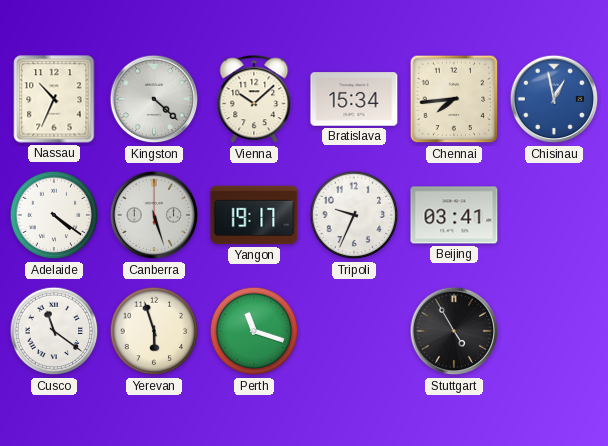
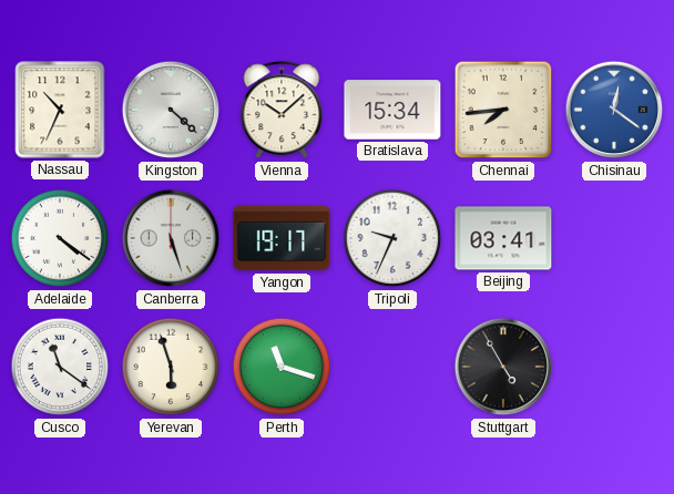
Chisinau: 12:58 -> 12:21
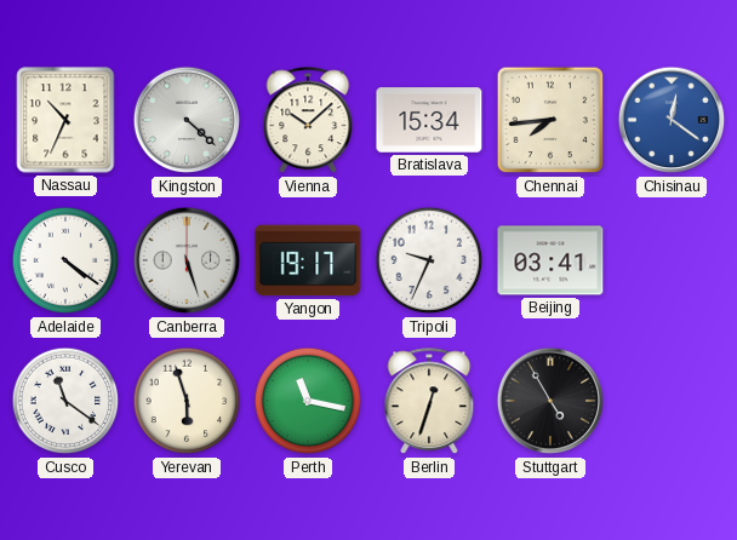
Perth: 11:18 -> 11:17
Berlin: none -> 12:33
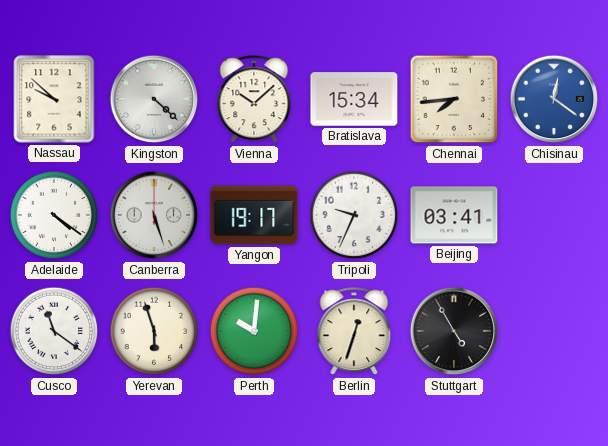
Nassau: 10:34 -> 9:52
Perth: 11:17 -> 10:01
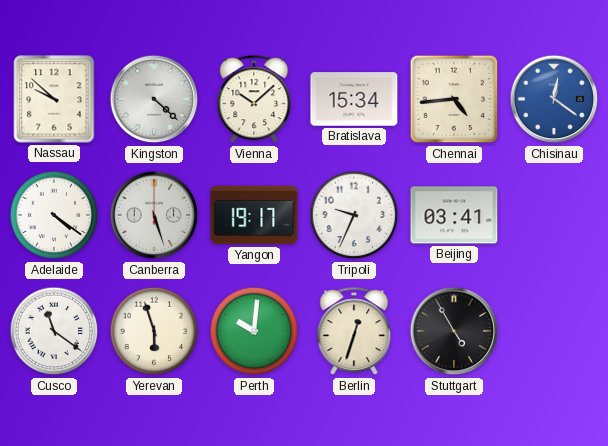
Chennai: 7:44 -> 4:44
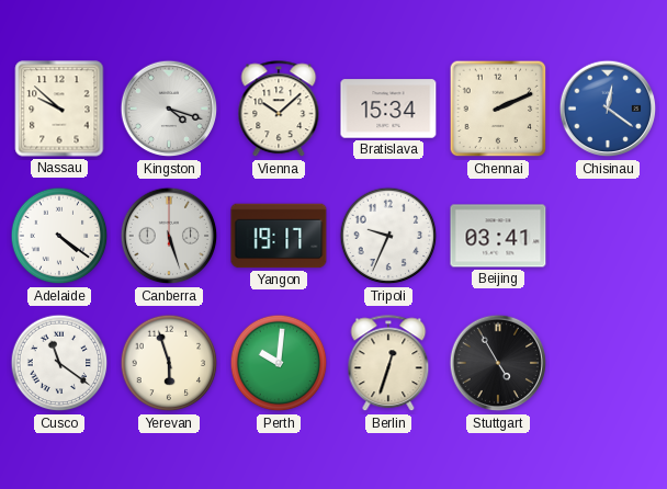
Kingston: 4:22 -> 4:18
Chennai: 4:44 -> 2:11
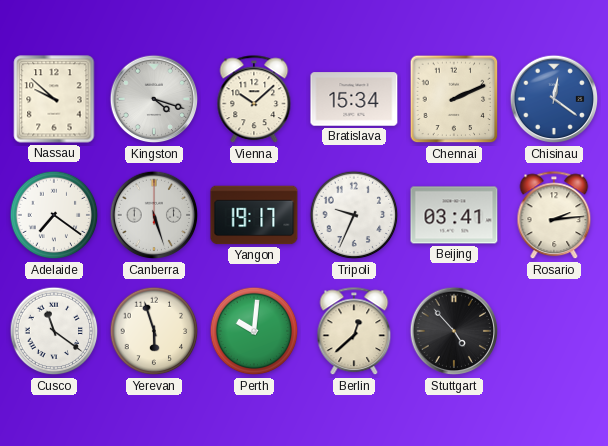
Adelaide: 4:21 -> 7:21
Rosario: none -> 2:14
Berlin: 12:33 -> 12:38
Stuttgart: 4:55 -> 4:53
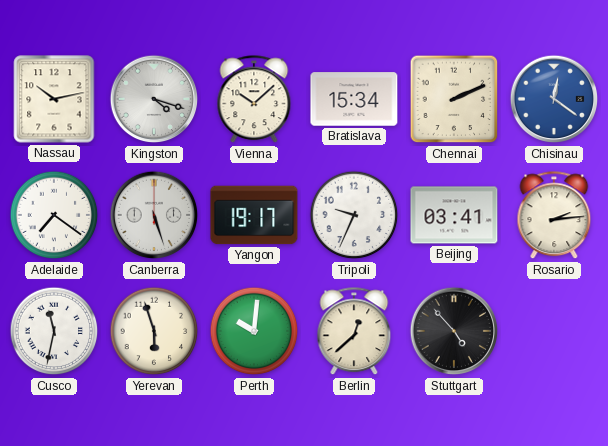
Nassau: 9:52 -> 10:13
Cusco: 11:21 -> 11:32
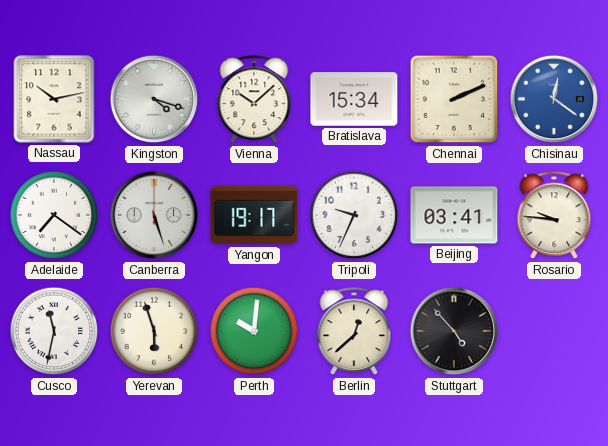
Rosario: 2:14 -> 9:46
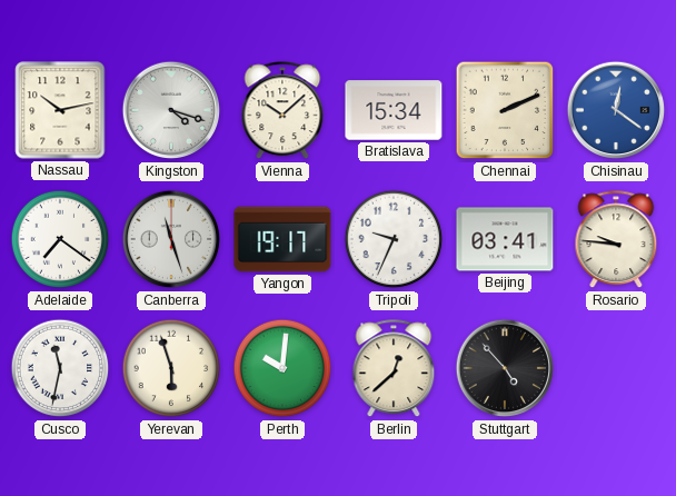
Canberra: 5:27 -> 11:27
